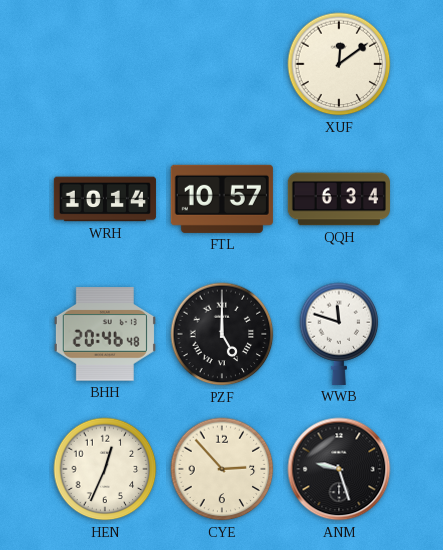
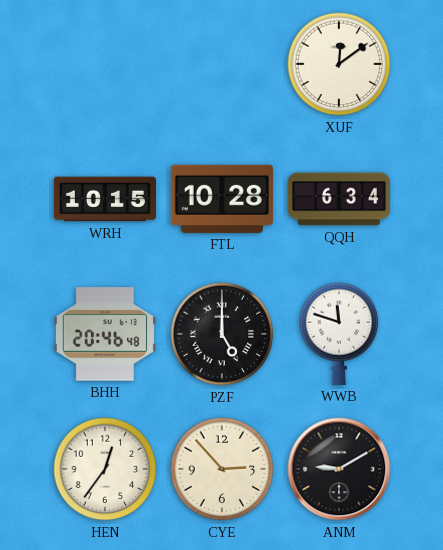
WRH: 10:14 -> 10:15
FTL: 10:57 -> 10:28
HEN: 12:34 -> 12:36
ANM: 9:27 -> 9:10
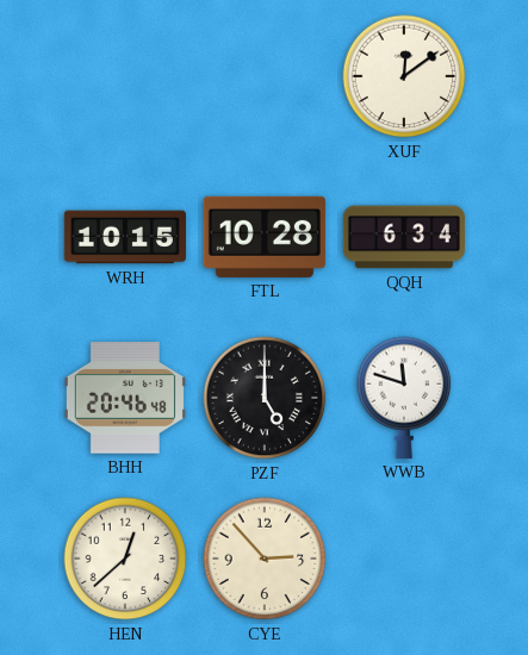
HEN: 12:36 -> 12:38
ANM: 9:10 -> none
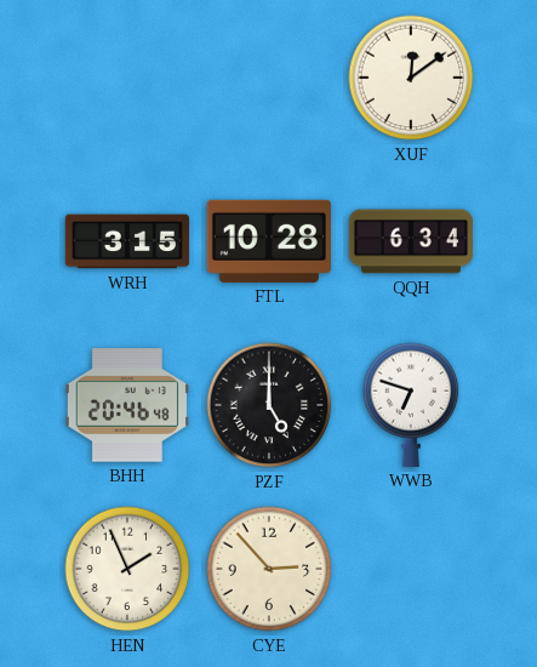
WRH: 10:15 -> 3:15
WWB: 11:48 -> 6:48
HEN: 12:38 -> 1:56
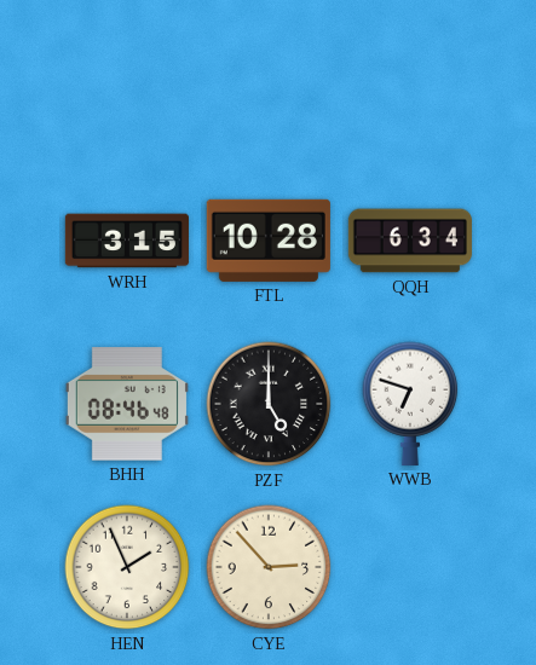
XUF: 12:09 -> none
BHH: 20:46 -> 08:46
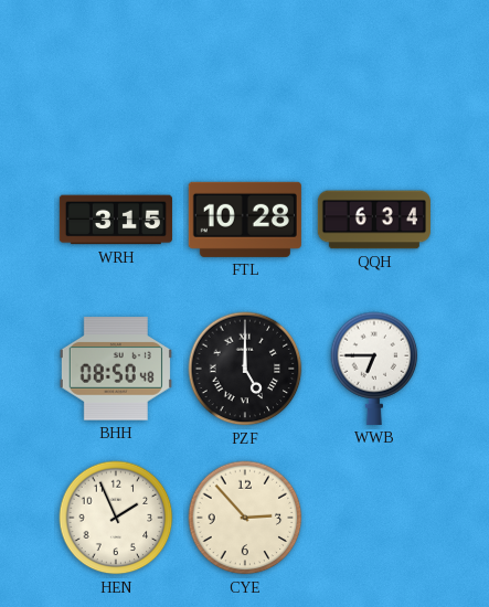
BHH: 08:46 -> 08:50
WWB: 6:48 -> 6:45
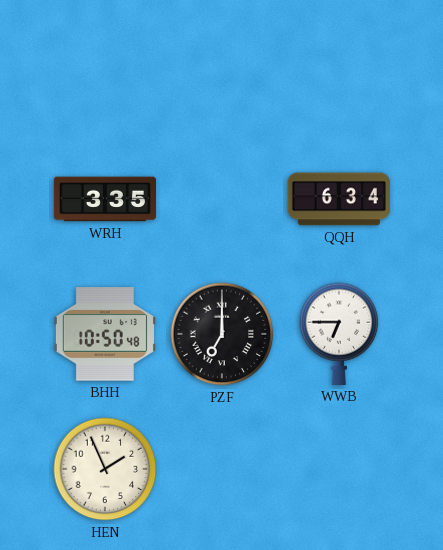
WRH: 3:15 -> 3:35
FTL: 10:28 -> none
BHH: 08:50 -> 10:50
PZF: 5:00 -> 7:00
CYE: 2:53 -> none
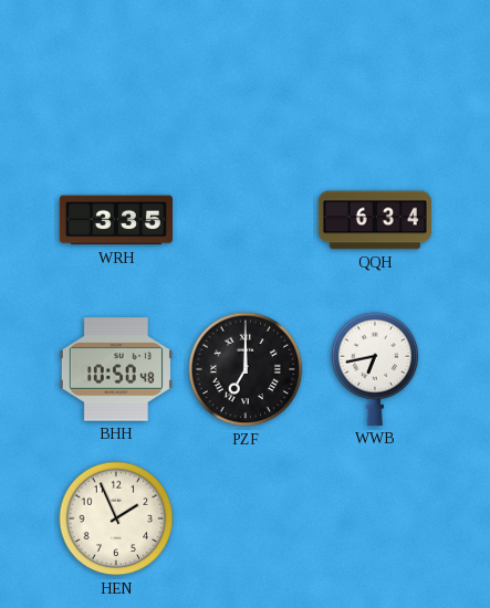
WWB: 6:45 -> 6:43
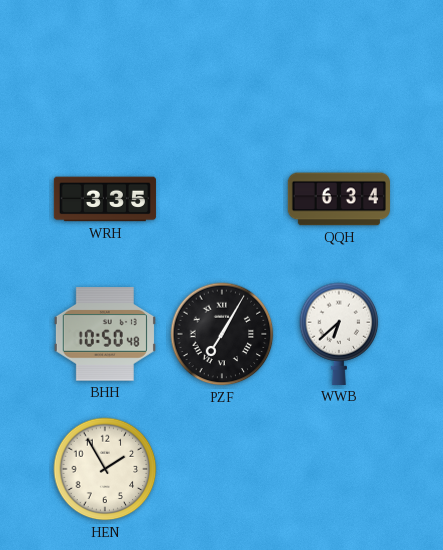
PZF: 7:00 -> 7:05
WWB: 6:43 -> 6:38
HEN: 1:56 -> 1:55
